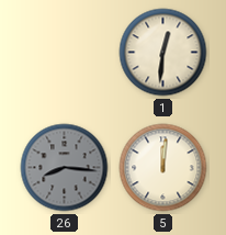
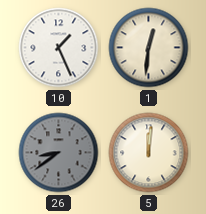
10: none -> 1:26
26: 8:16 -> 8:39
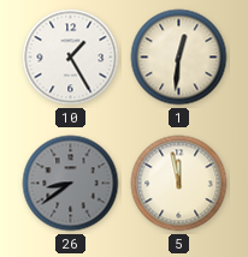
10: 1:26 -> 1:25
5: 12:01 -> 11:58
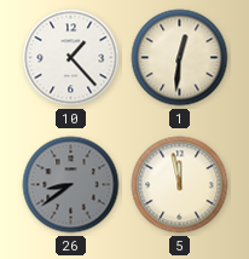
10: 1:25 -> 1:23
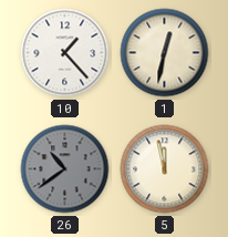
1: 12:31 -> 12:32
26: 8:39 -> 10:39
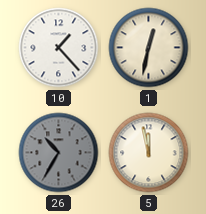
26: 10:39 -> 10:35
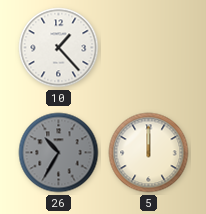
1: 12:32 -> none
5: 11:58 -> 12:00
